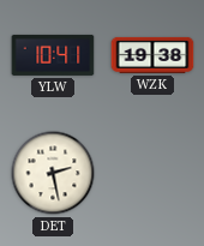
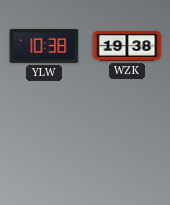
YLW: 10:41 -> 10:38
DET: 2:28 -> none
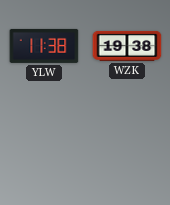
YLW: 10:38 -> 11:38
